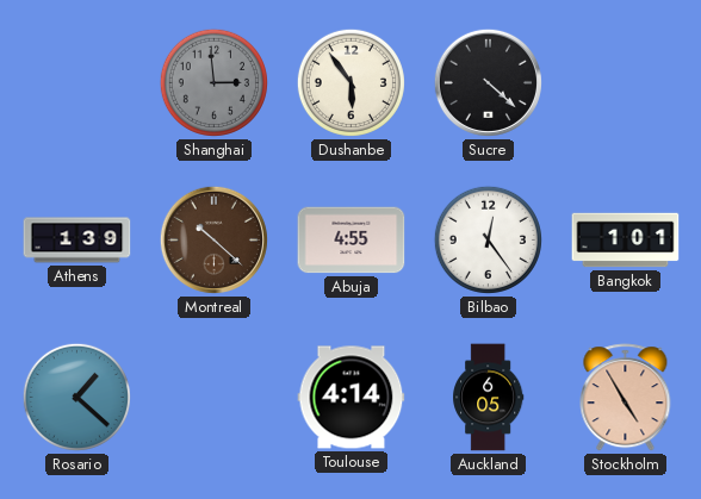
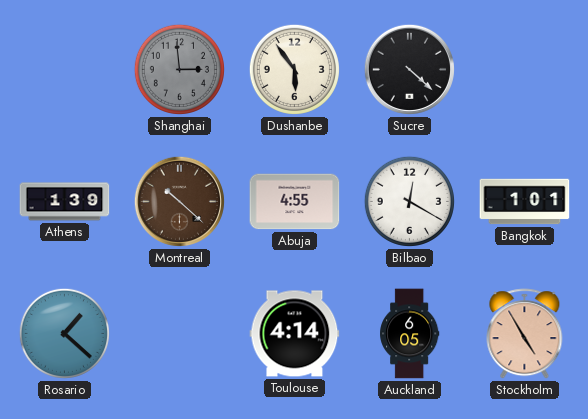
Bilbao: 12:24 -> 12:20
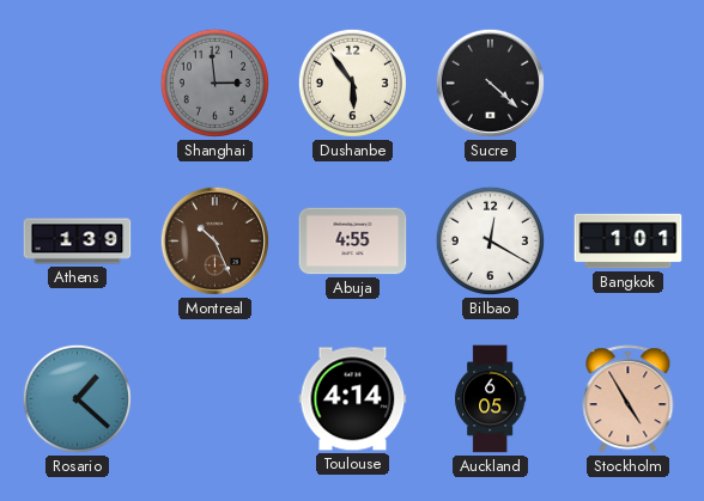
Montreal: 10:22 -> 10:26
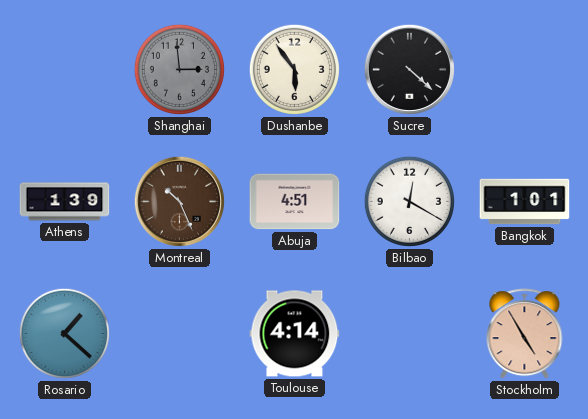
Abuja: 4:55 -> 4:51
Auckland: 6:05 -> none
